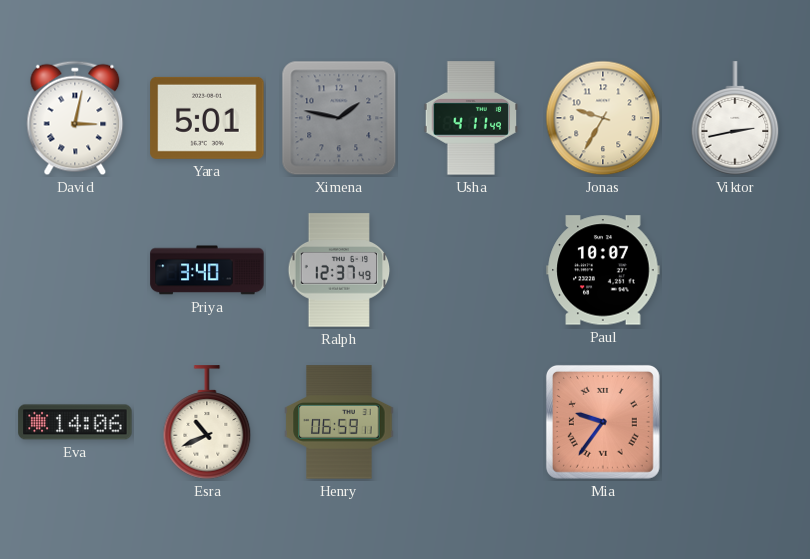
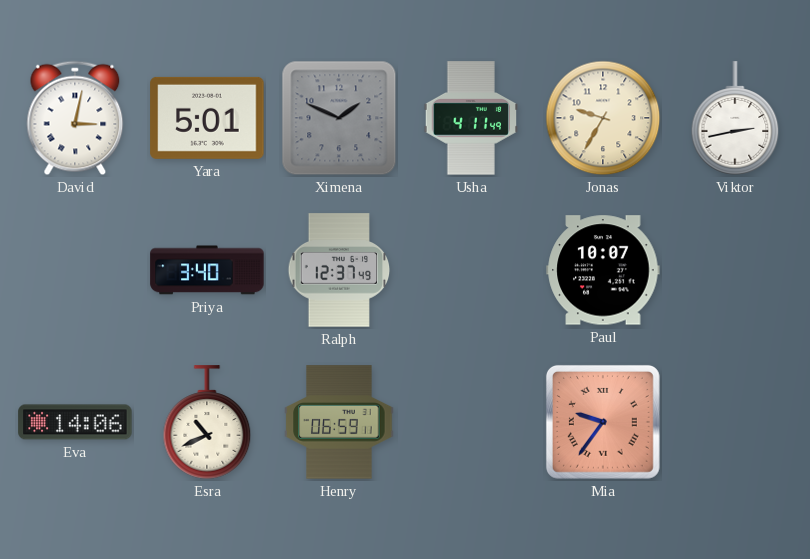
Ximena: 1:47 -> 1:49
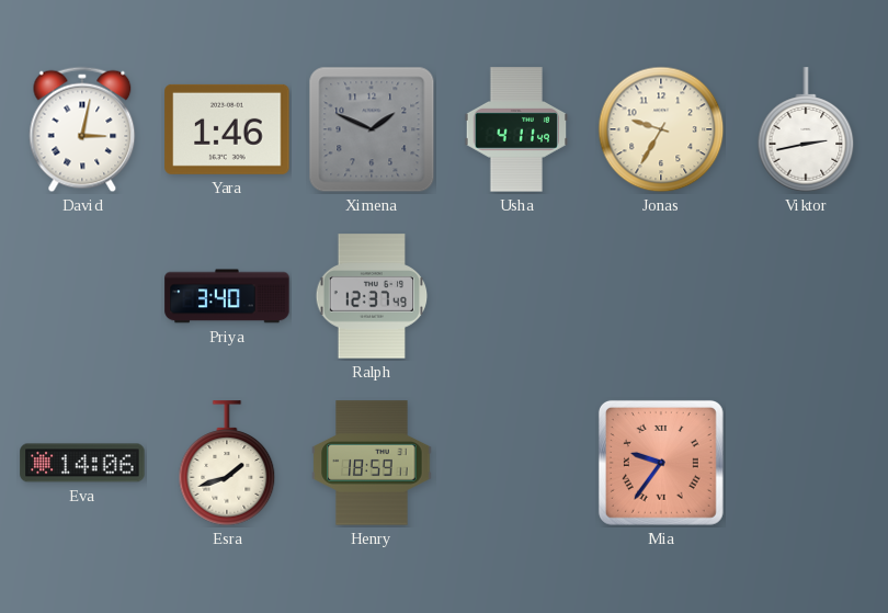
Yara: 5:01 -> 1:46
Paul: 10:07 -> none
Esra: 10:41 -> 1:42
Henry: 06:59 -> 18:59
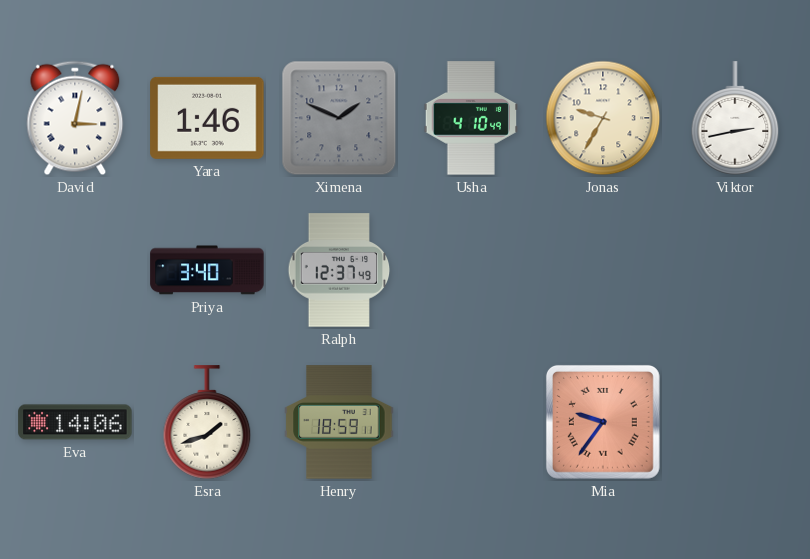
Usha: 4:11 -> 4:10
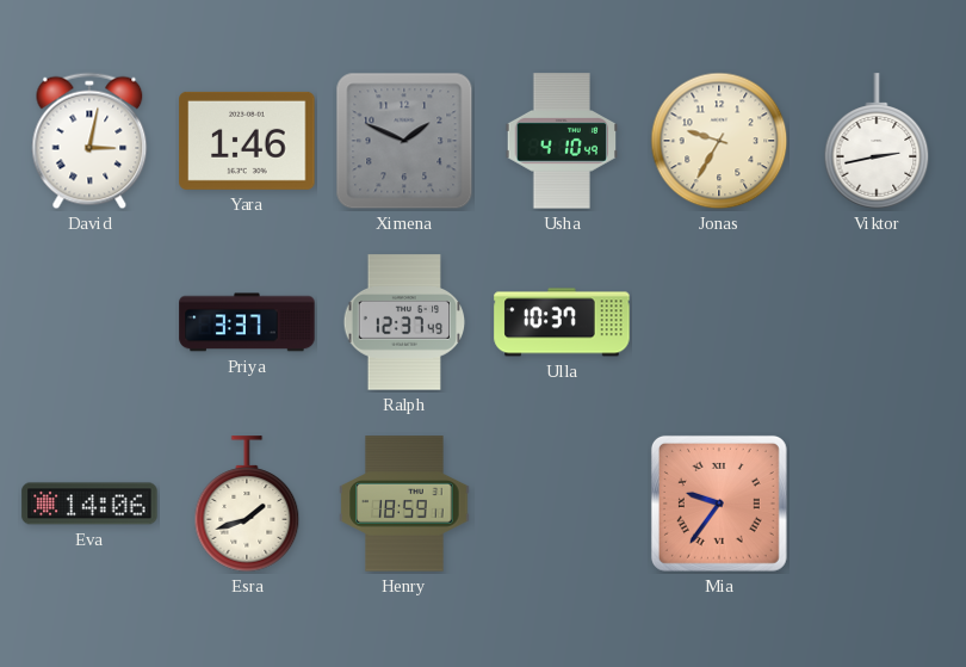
Priya: 3:40 -> 3:37
Ulla: none -> 10:37
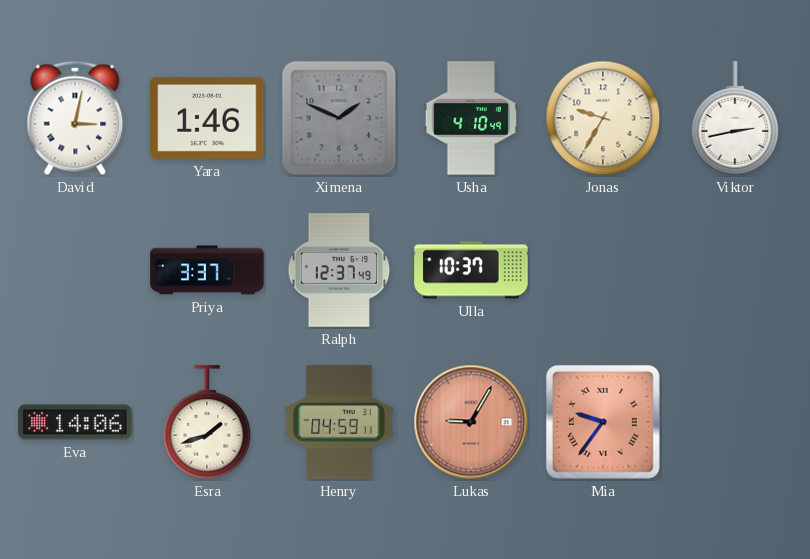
Henry: 18:59 -> 04:59
Lukas: none -> 9:05
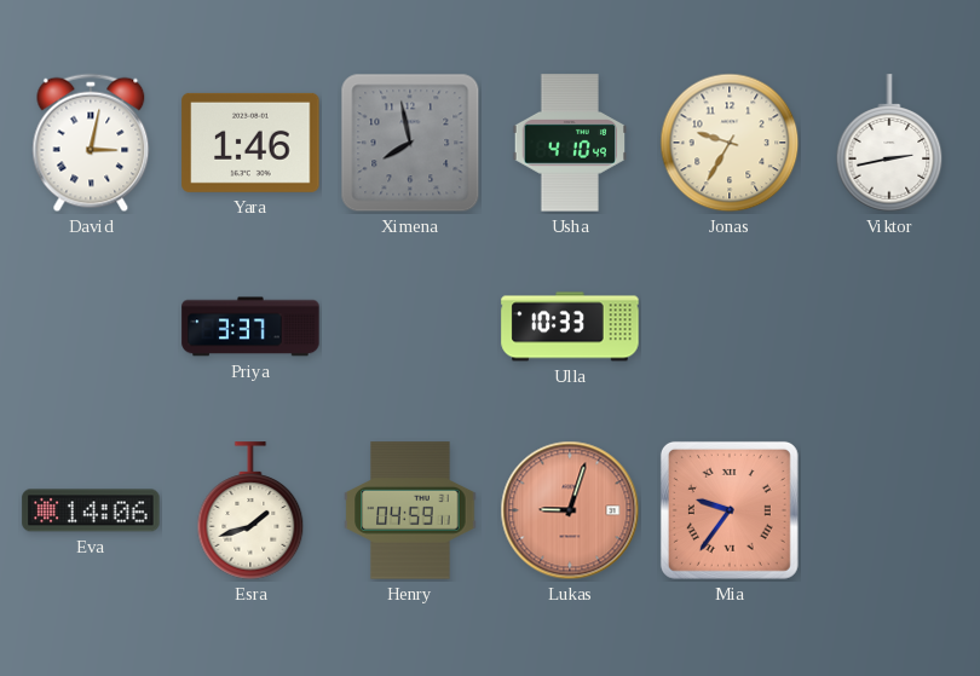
Ximena: 1:49 -> 7:58
Ralph: 12:37 -> none
Ulla: 10:37 -> 10:33
Lukas: 9:05 -> 9:03
